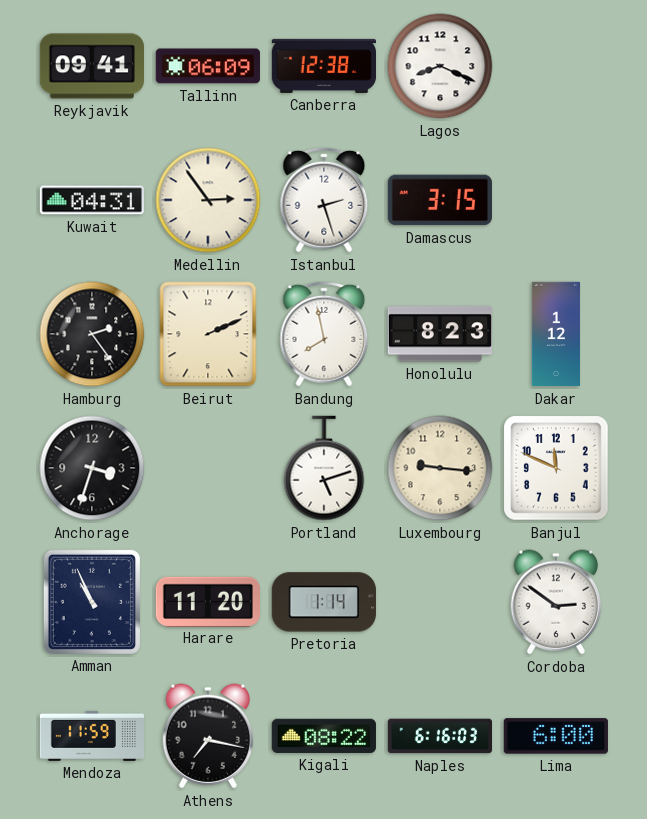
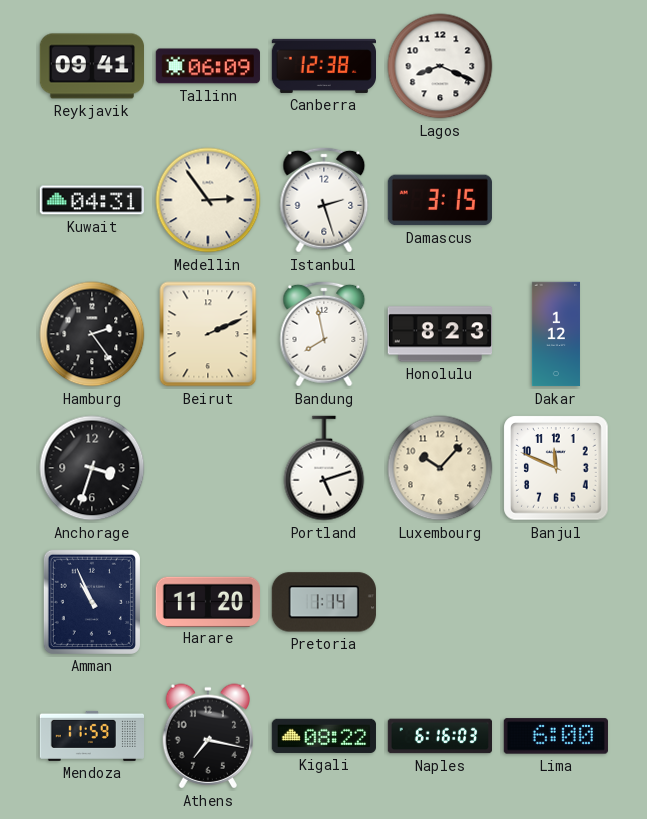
Luxembourg: 9:16 -> 10:07
Cordoba: 2:51 -> none
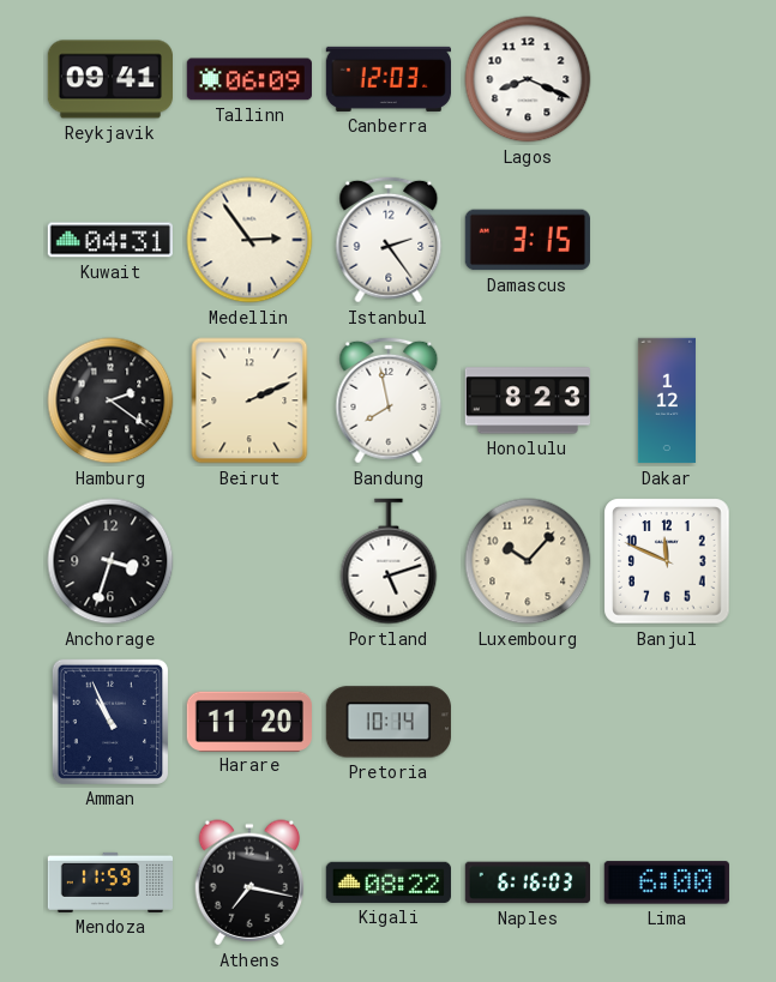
Canberra: 12:38 -> 12:03
Istanbul: 2:27 -> 2:24
Hamburg: 2:24 -> 2:21
Pretoria: 1:14 -> 10:14
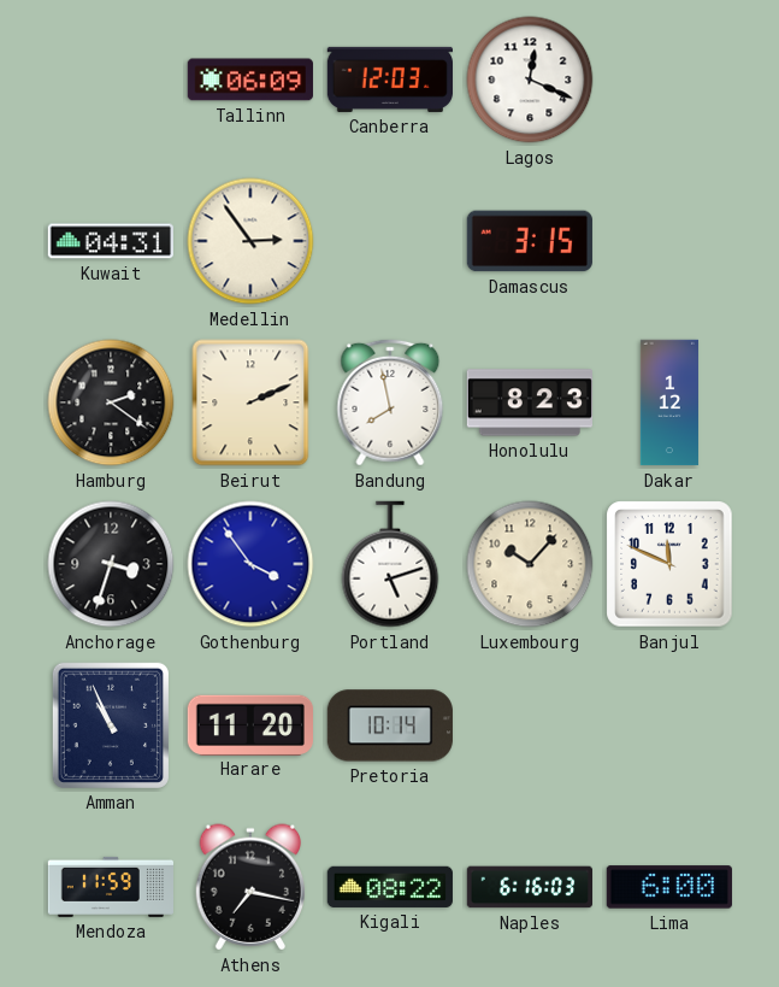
Reykjavik: 09:41 -> none
Lagos: 8:19 -> 12:19
Istanbul: 2:24 -> none
Gothenburg: none -> 3:54
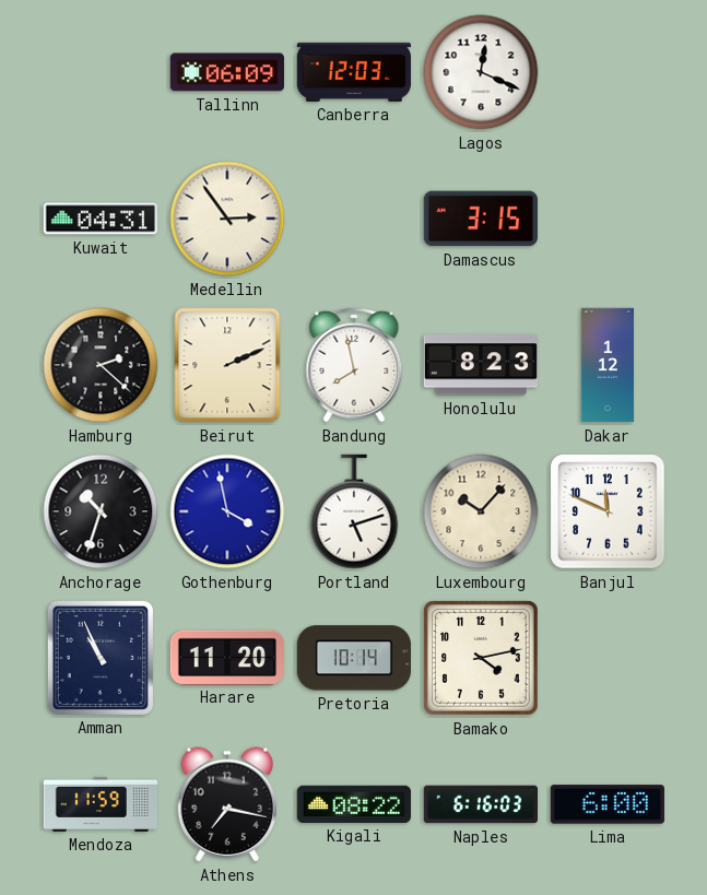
Hamburg: 2:21 -> 2:22
Anchorage: 3:33 -> 10:33
Gothenburg: 3:54 -> 3:58
Bamako: none -> 4:13
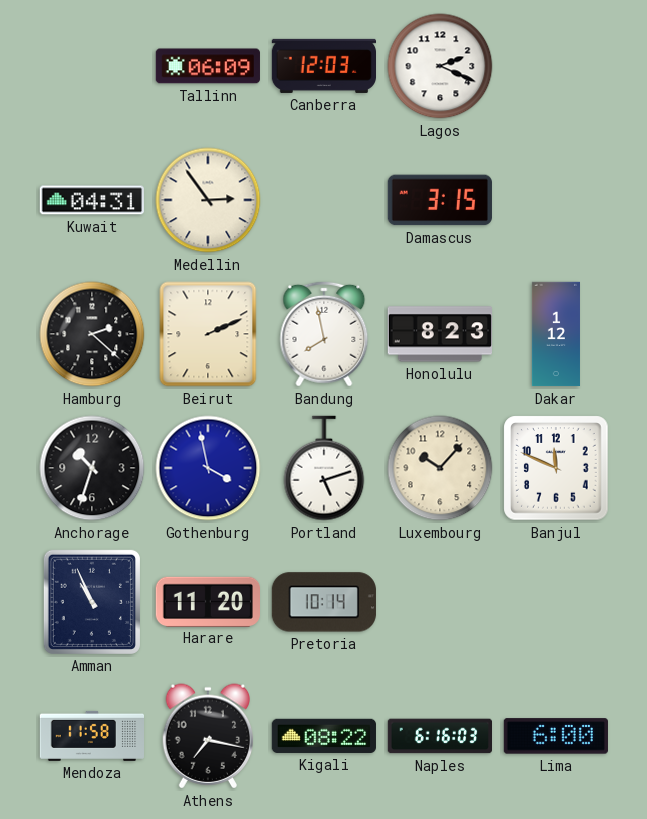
Lagos: 12:19 -> 2:19
Bamako: 4:13 -> none
Mendoza: 11:59 -> 11:58
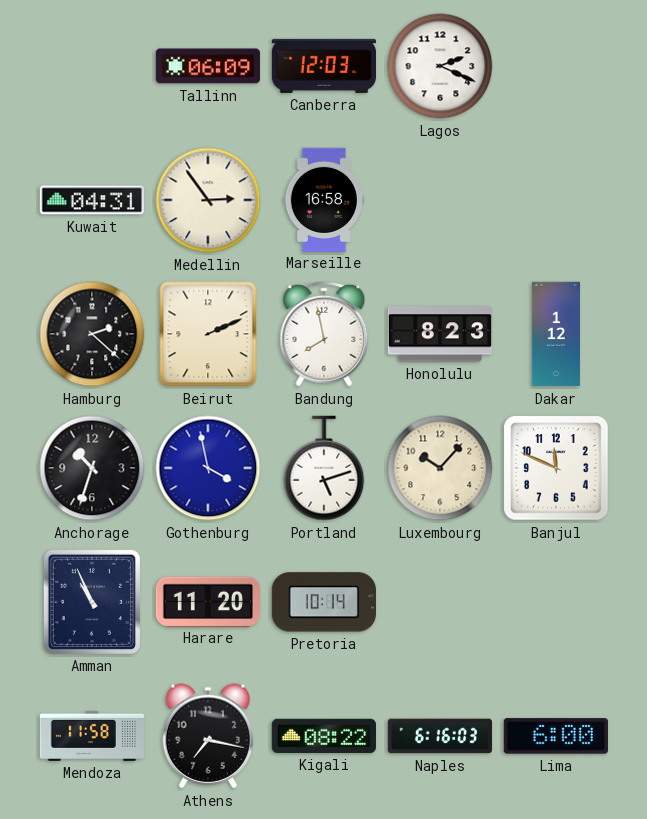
Marseille: none -> 16:58
Damascus: 3:15 -> none
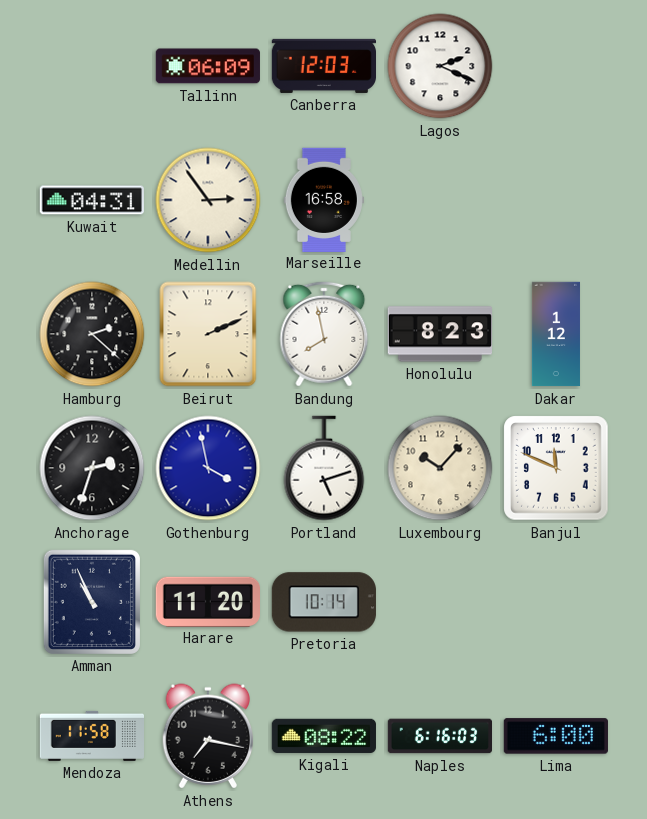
Anchorage: 10:33 -> 2:33
